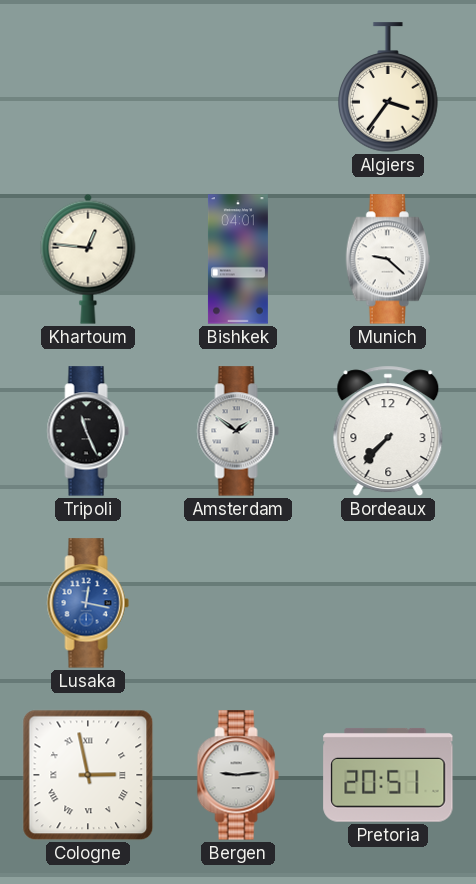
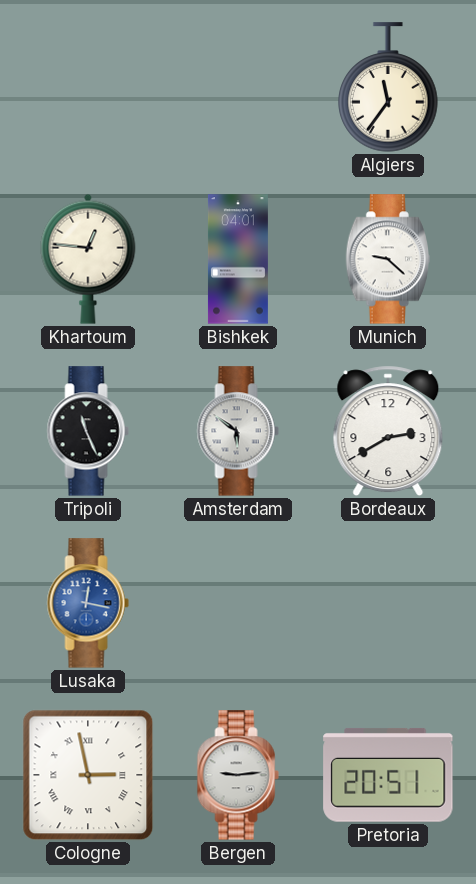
Algiers: 3:36 -> 11:36
Amsterdam: 1:51 -> 5:51
Bordeaux: 7:37 -> 2:40
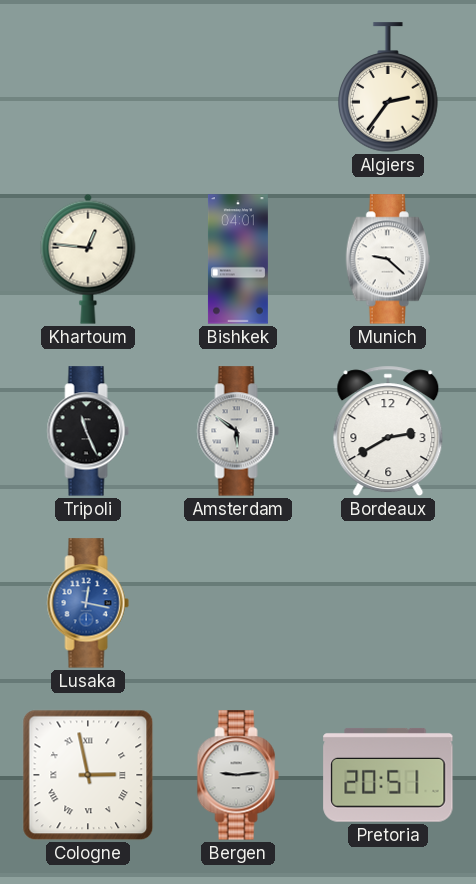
Algiers: 11:36 -> 2:36
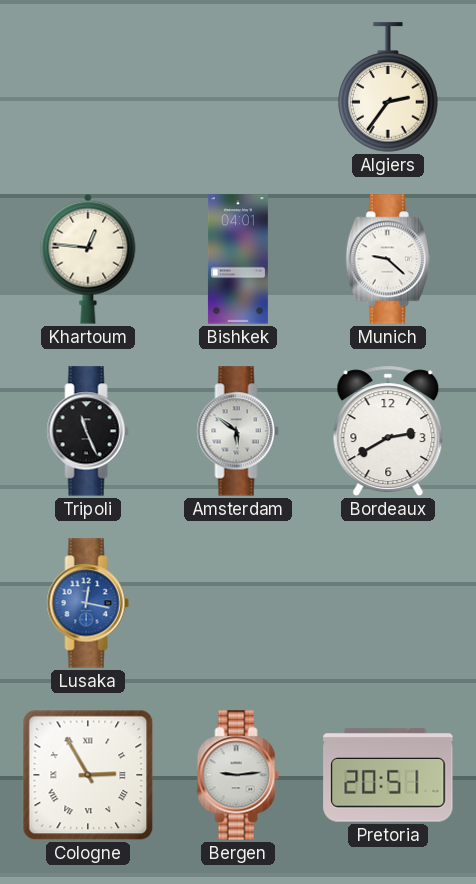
Cologne: 2:58 -> 2:55
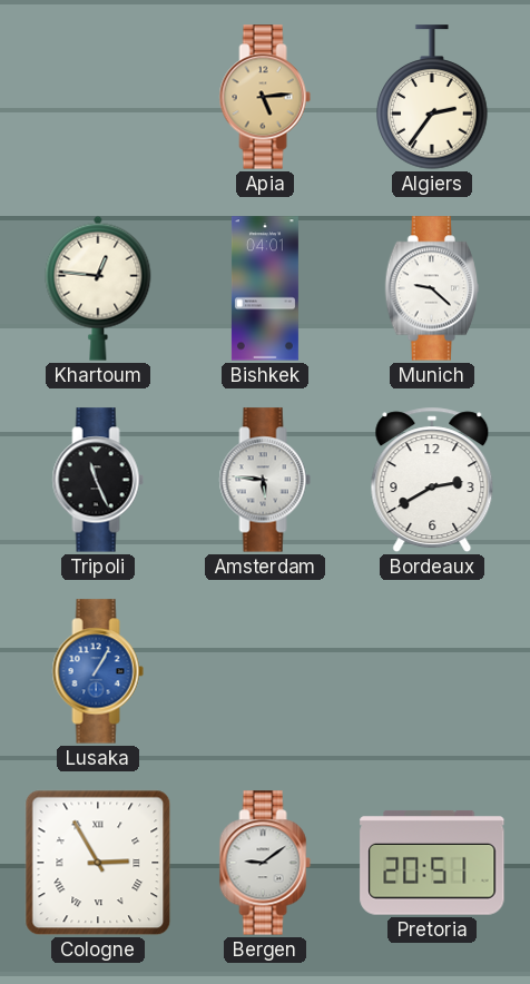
Apia: none -> 5:14
Amsterdam: 5:51 -> 5:46
Lusaka: 12:17 -> 1:05
Bergen: 9:14 -> 9:09
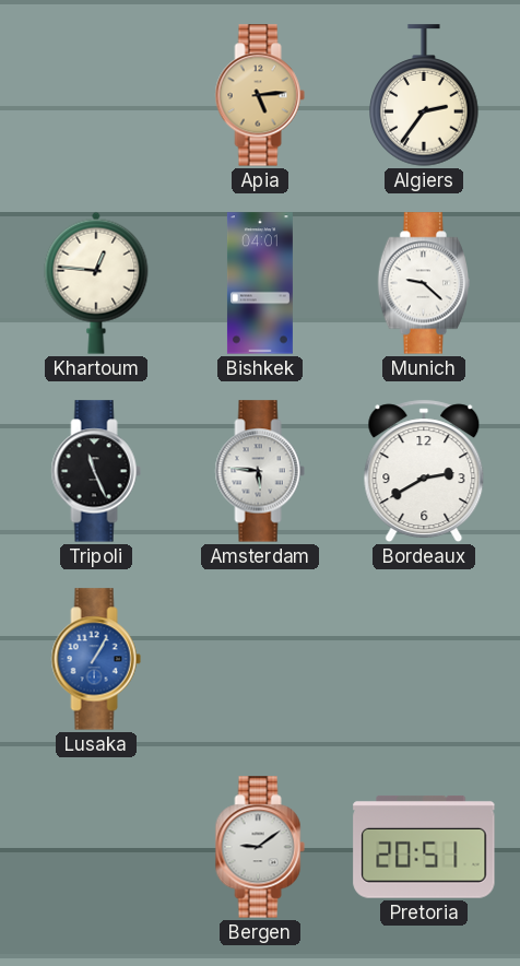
Cologne: 2:55 -> none
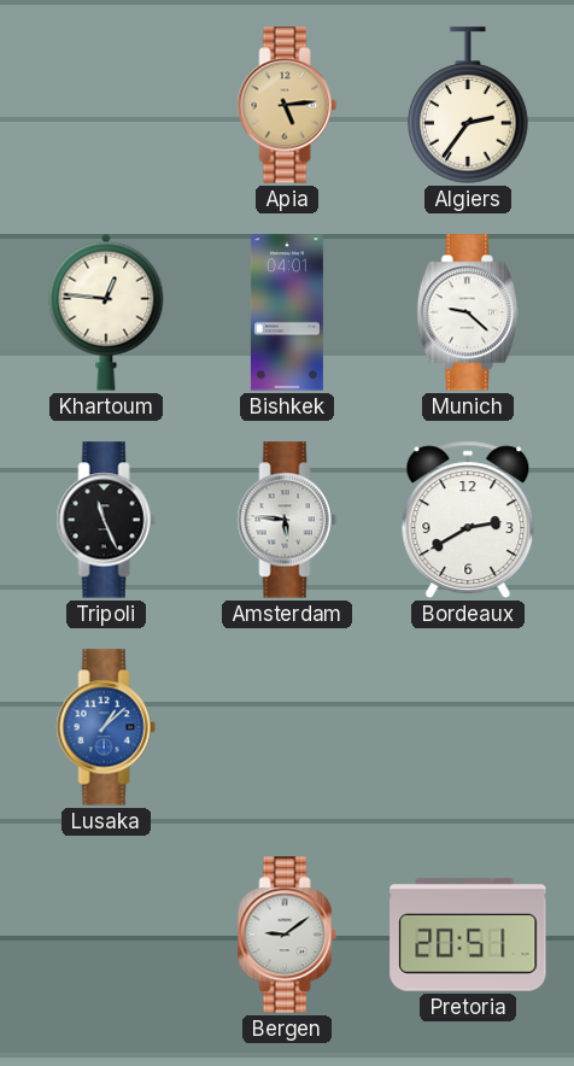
Lusaka: 1:05 -> 1:08
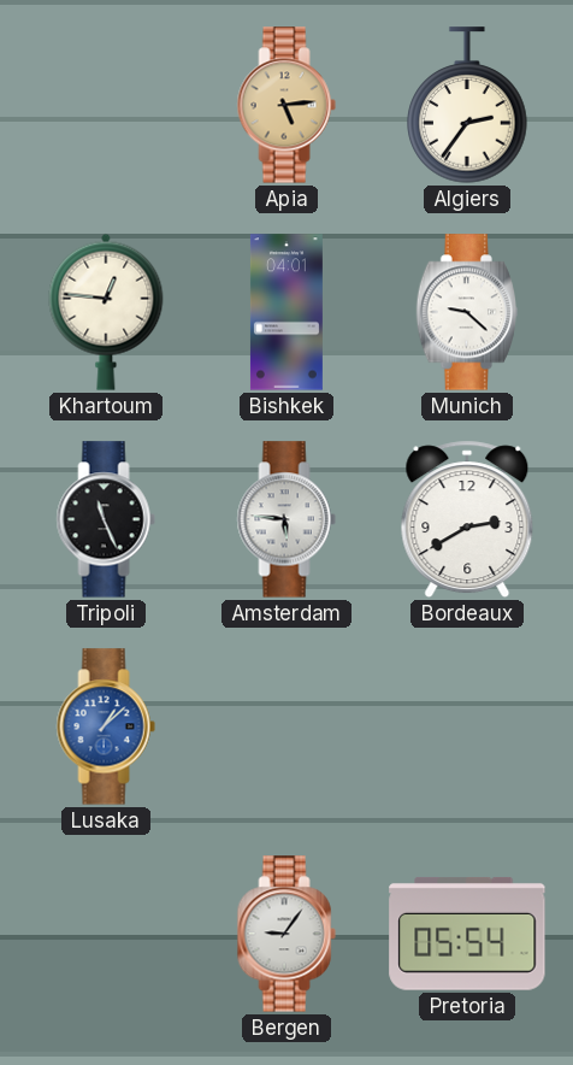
Bergen: 9:09 -> 9:06
Pretoria: 20:51 -> 05:54
